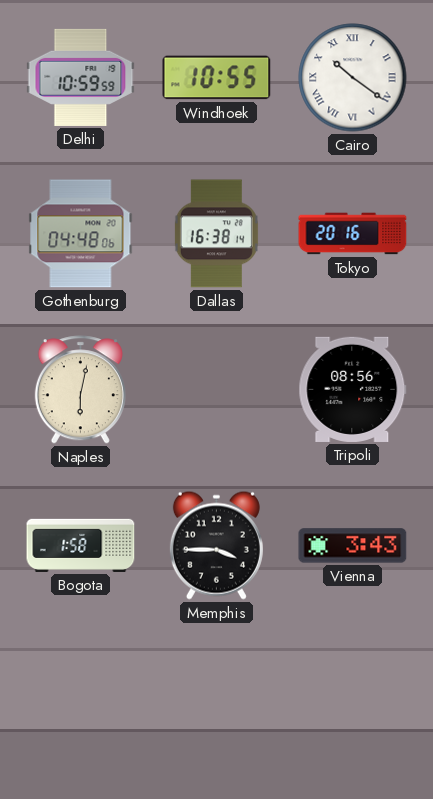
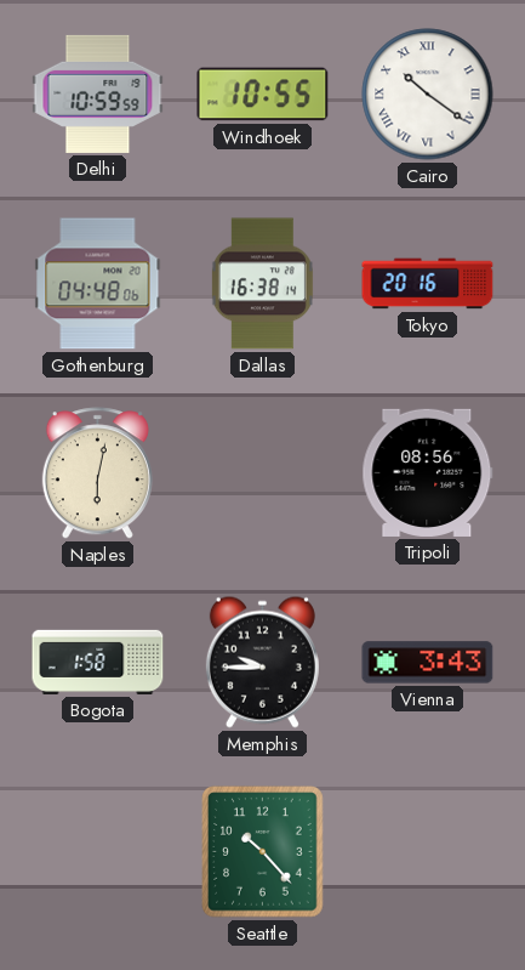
Memphis: 3:45 -> 9:45
Seattle: none -> 10:23
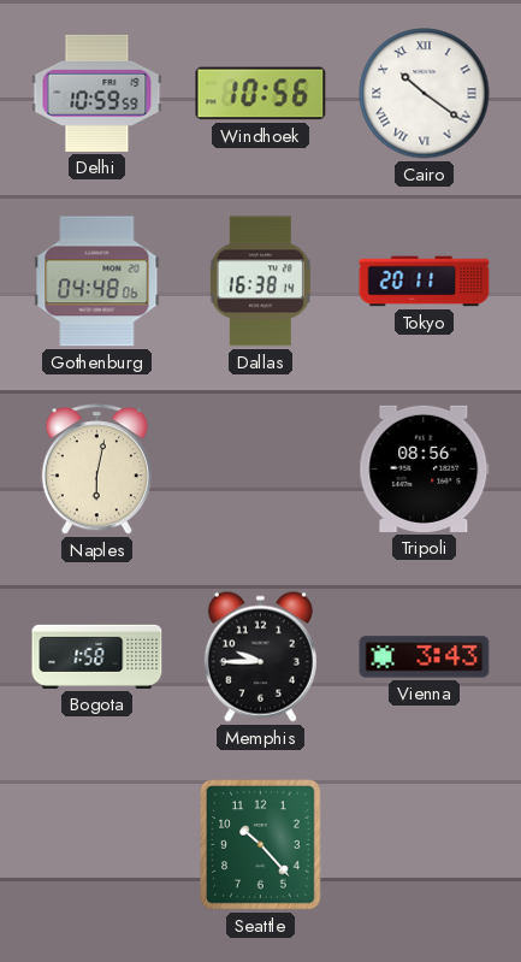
Windhoek: 10:55 -> 10:56
Tokyo: 20:16 -> 20:11
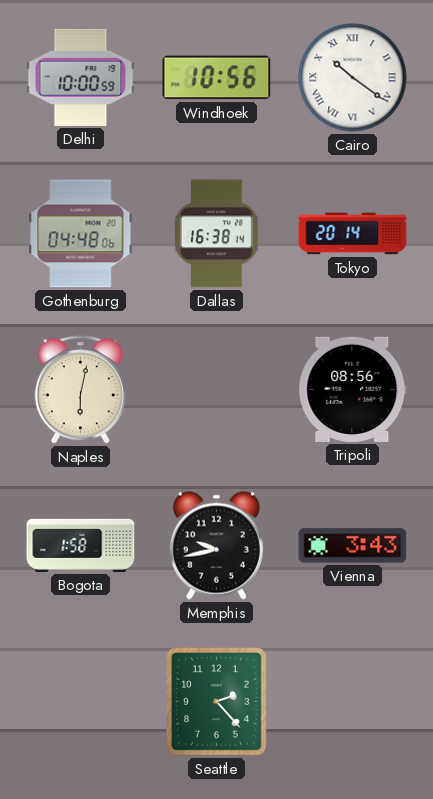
Delhi: 10:59 -> 10:00
Tokyo: 20:11 -> 20:14
Memphis: 9:45 -> 9:43
Seattle: 10:23 -> 2:23
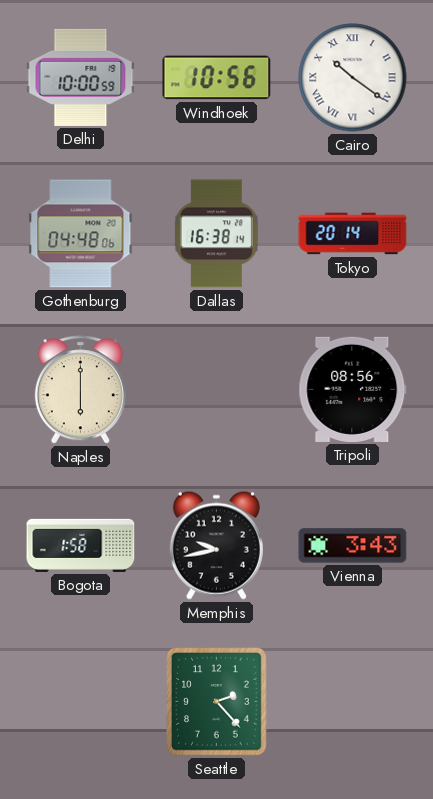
Naples: 6:02 -> 6:00
